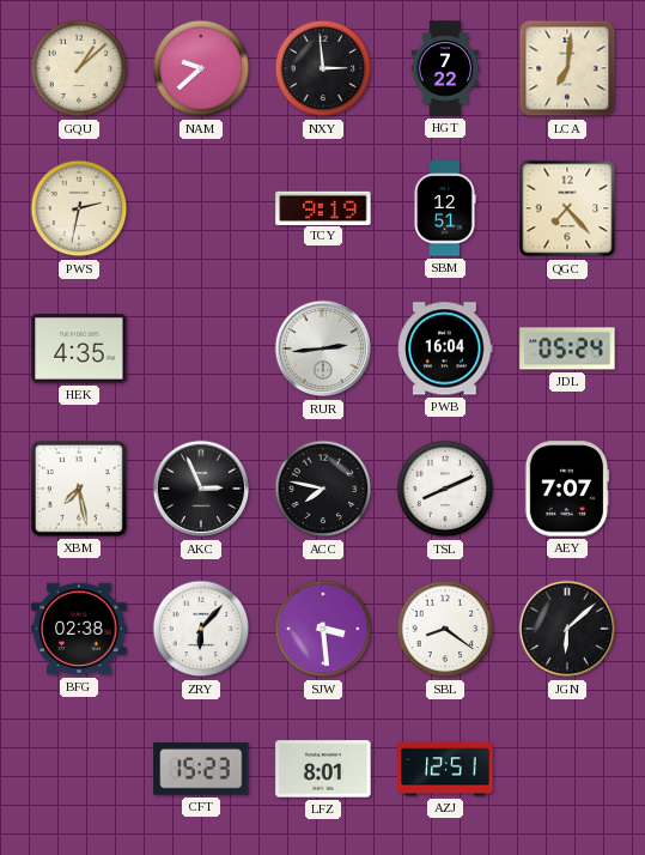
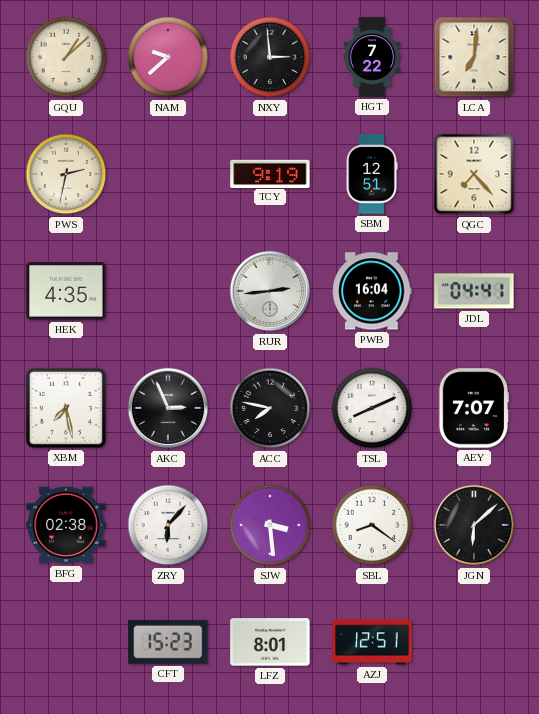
JDL: 05:24 -> 04:41
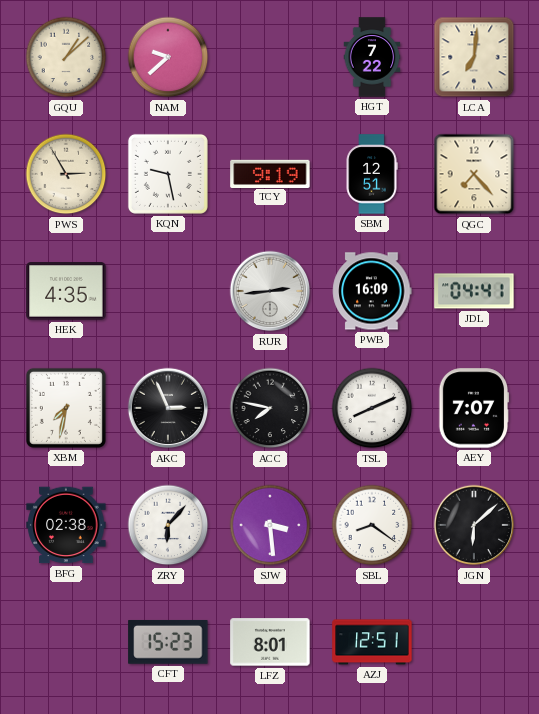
NXY: 2:59 -> none
PWS: 2:32 -> 2:55
KQN: none -> 9:28
PWB: 16:04 -> 16:09
XBM: 7:28 -> 7:32
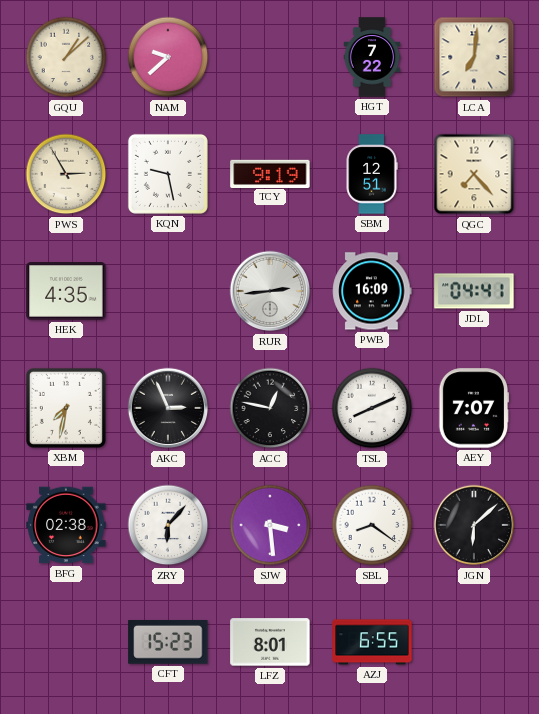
ACC: 7:47 -> 12:47
AZJ: 12:51 -> 6:55
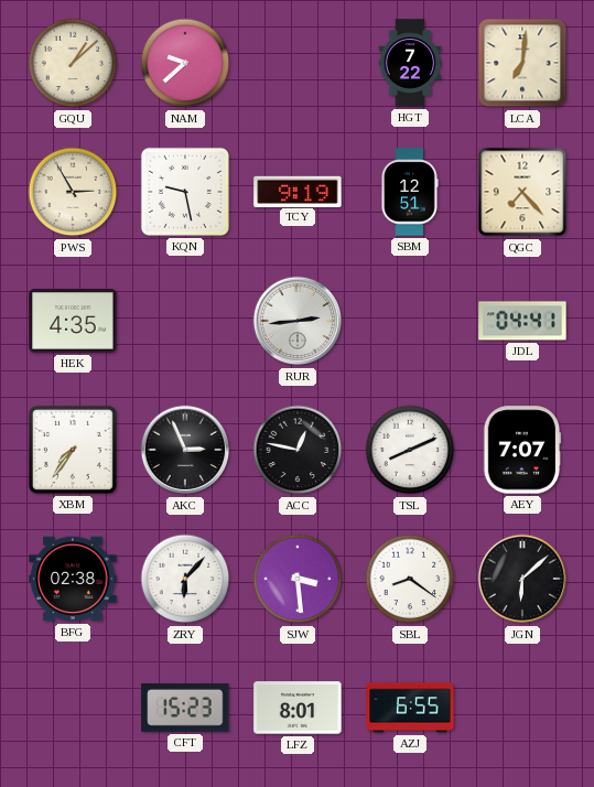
PWB: 16:09 -> none
XBM: 7:32 -> 7:36
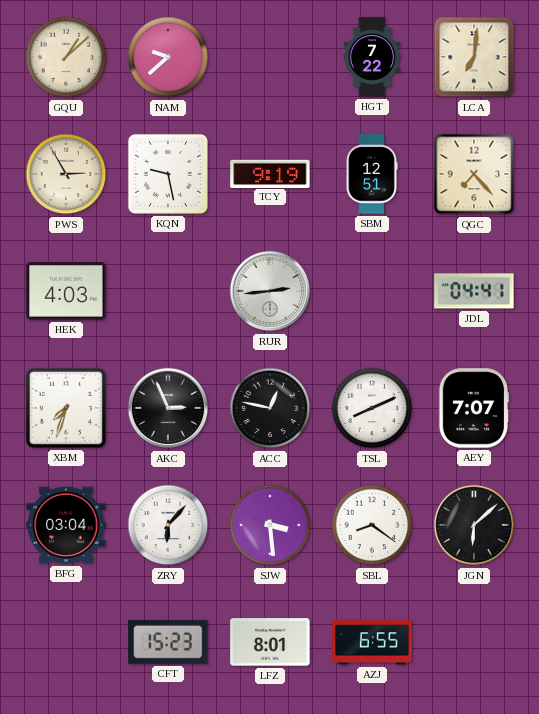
HEK: 4:35 -> 4:03
XBM: 7:36 -> 7:33
BFG: 02:38 -> 03:04
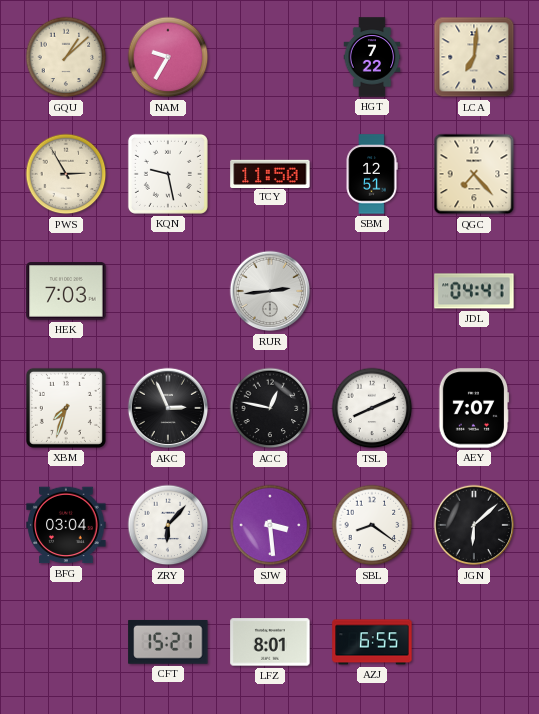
NAM: 9:38 -> 9:35
TCY: 9:19 -> 11:50
HEK: 4:03 -> 7:03
CFT: 15:23 -> 15:21
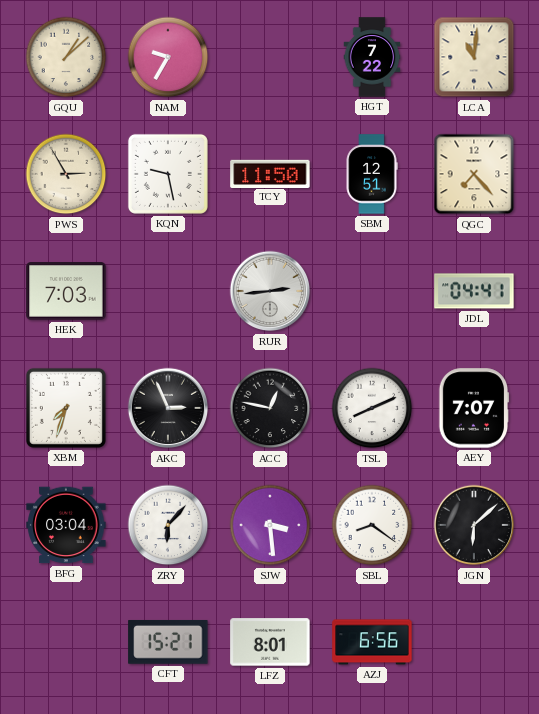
LCA: 7:01 -> 11:01
AZJ: 6:55 -> 6:56
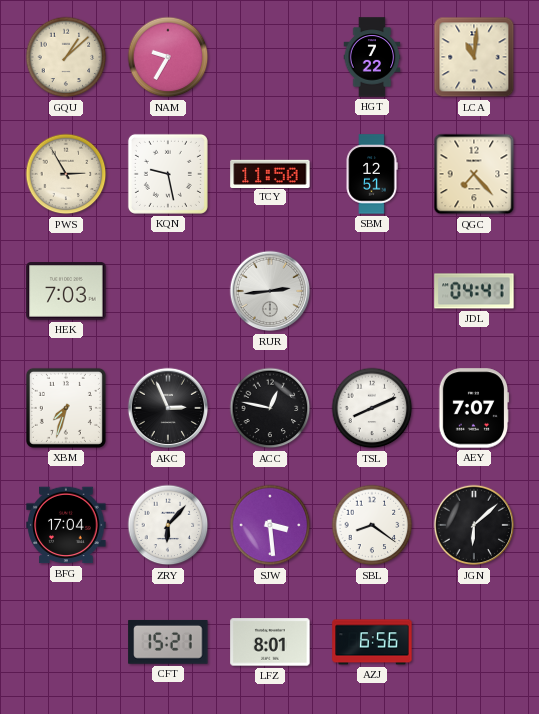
BFG: 03:04 -> 17:04
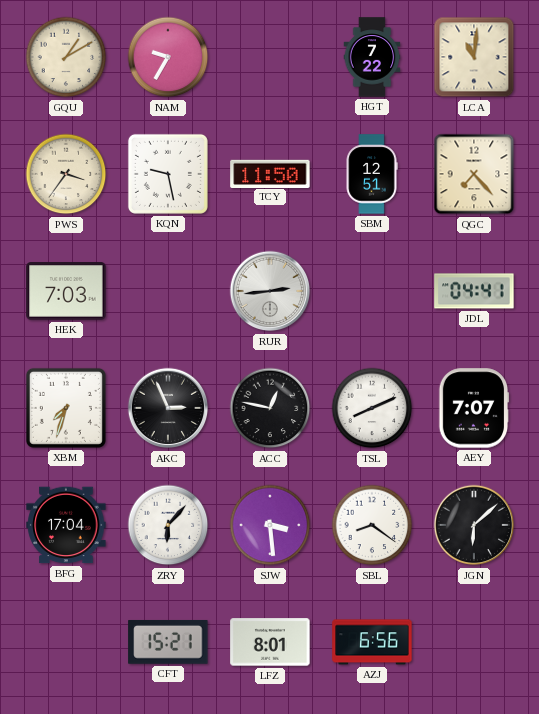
GQU: 1:08 -> 1:10
PWS: 2:55 -> 3:36
